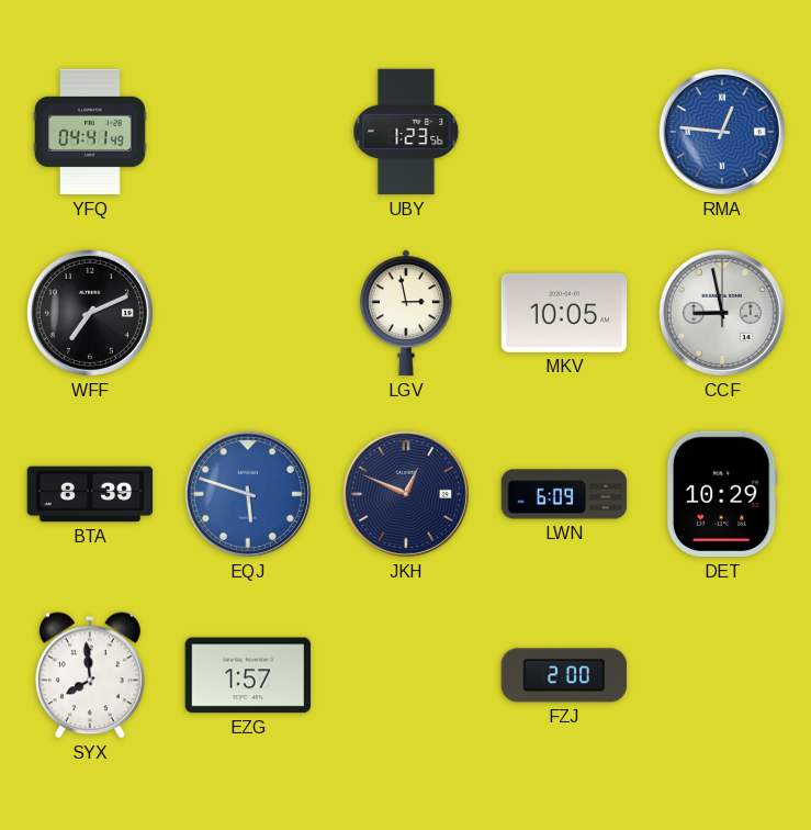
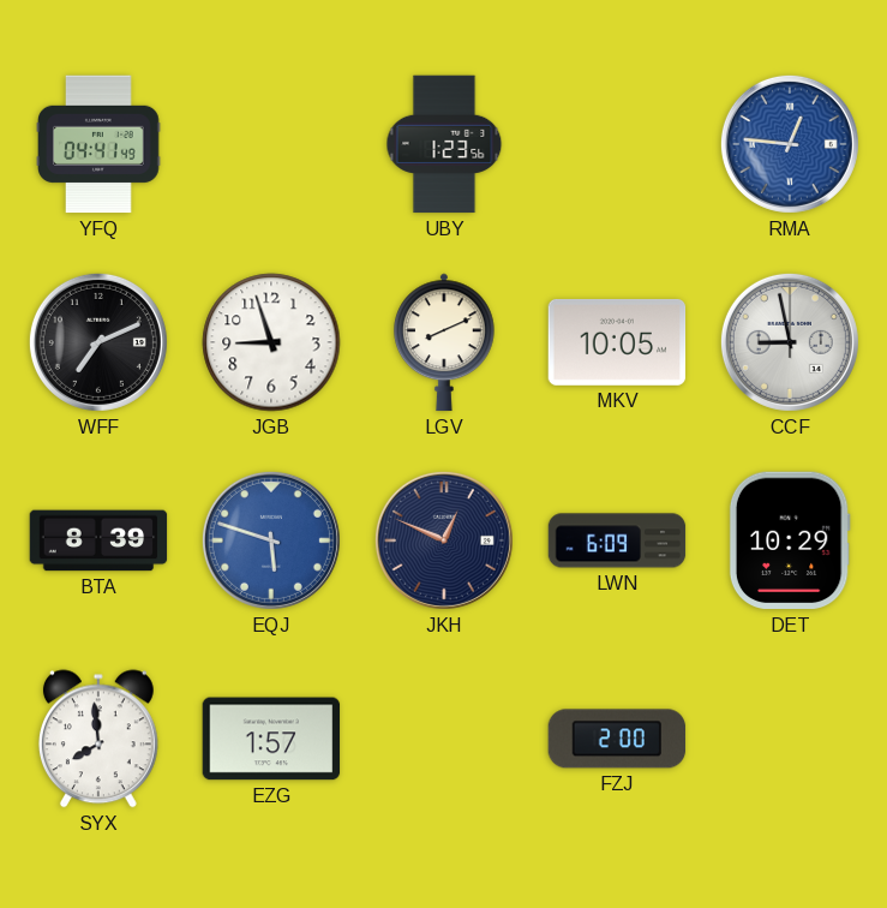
JGB: none -> 8:57
LGV: 2:58 -> 8:11
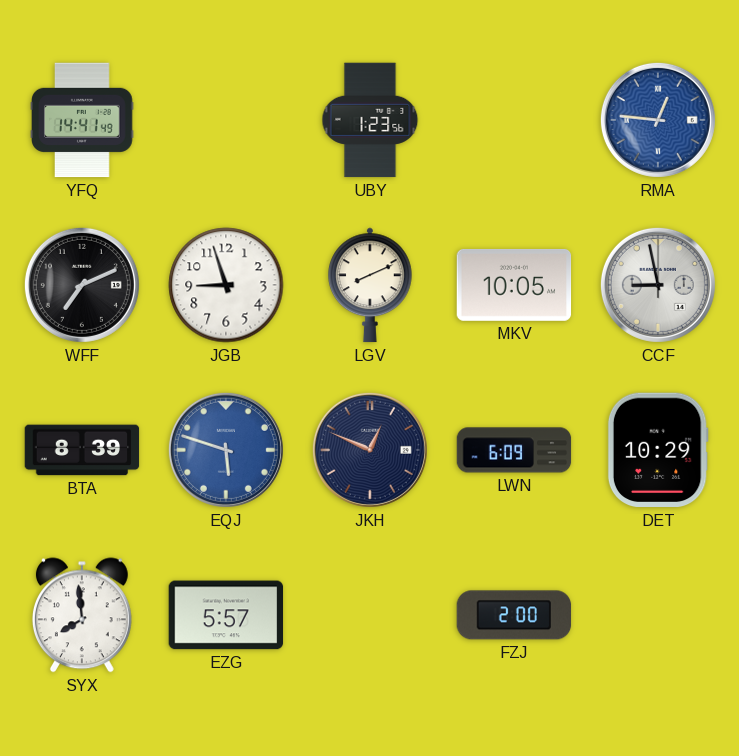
YFQ: 04:41 -> 14:41
EZG: 1:57 -> 5:57
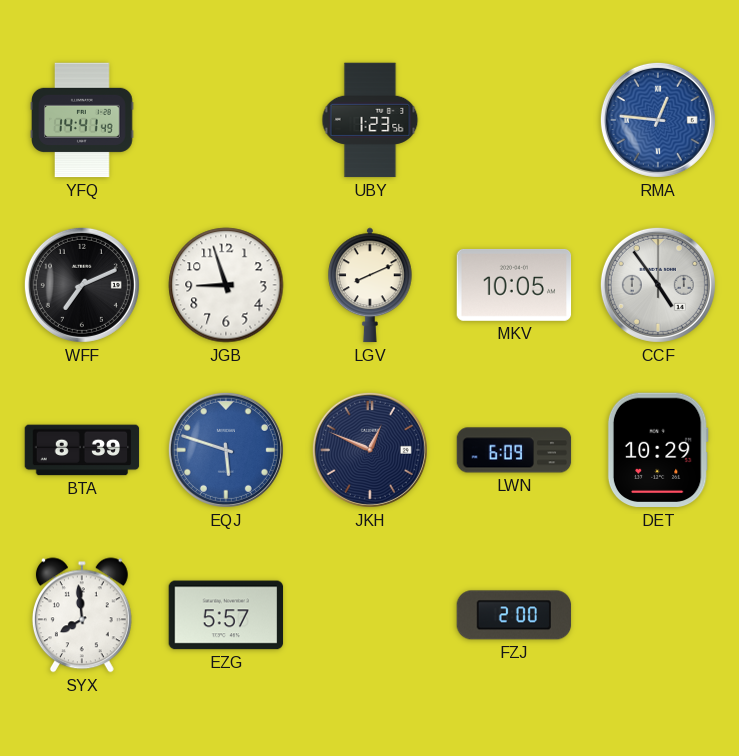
CCF: 8:58 -> 4:54
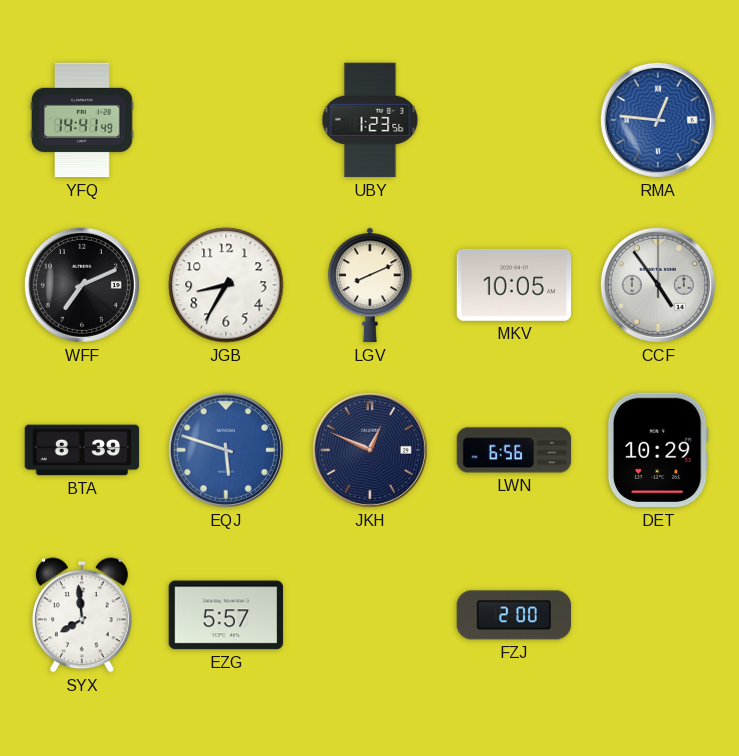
JGB: 8:57 -> 8:35
LWN: 6:09 -> 6:56
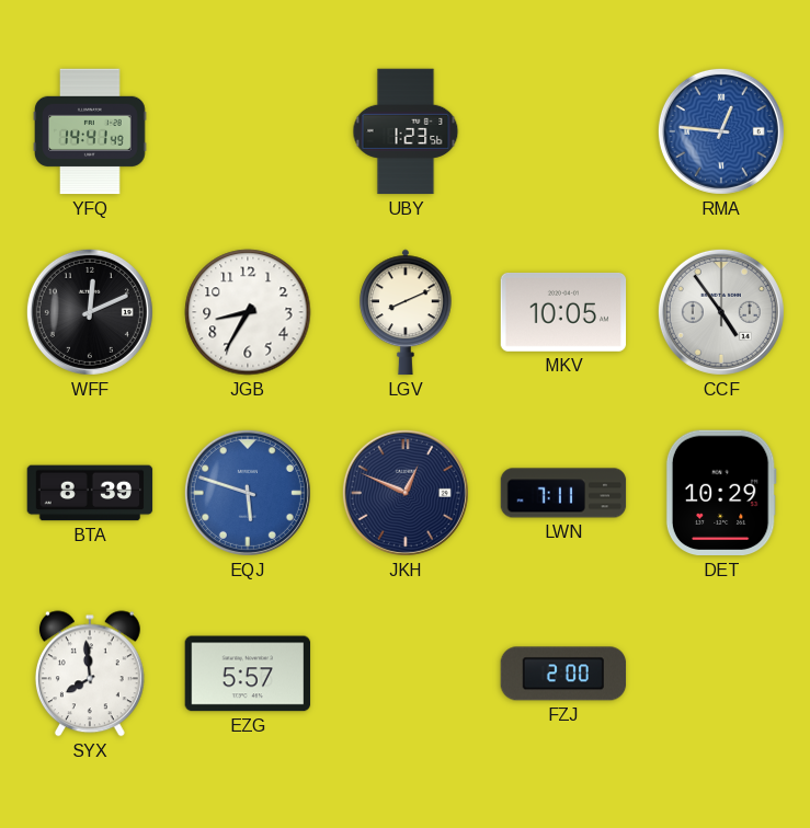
WFF: 7:11 -> 12:11
LWN: 6:56 -> 7:11
